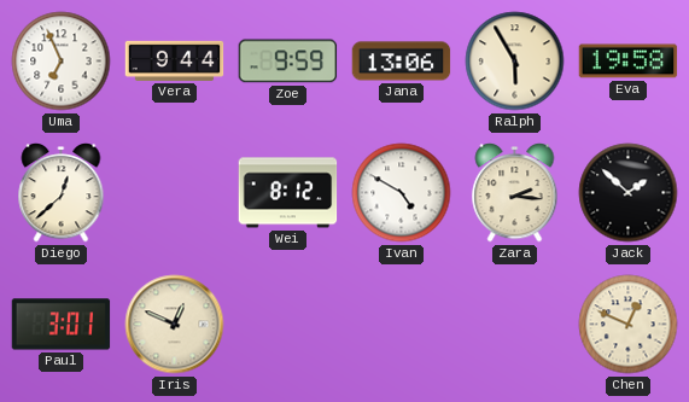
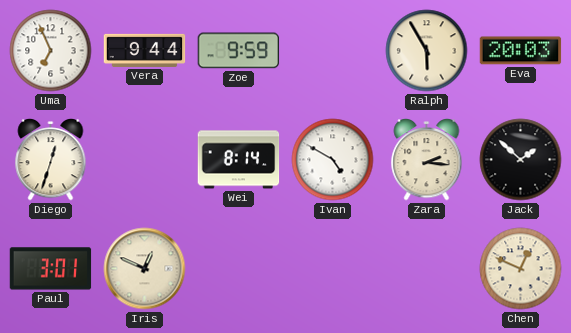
Jana: 13:06 -> none
Eva: 19:58 -> 20:03
Diego: 12:38 -> 12:33
Wei: 8:12 -> 8:14
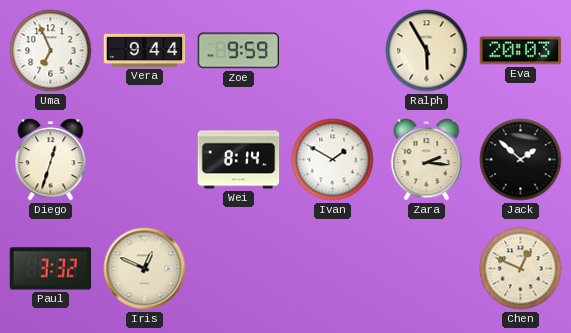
Ivan: 4:50 -> 1:50
Paul: 3:01 -> 3:32
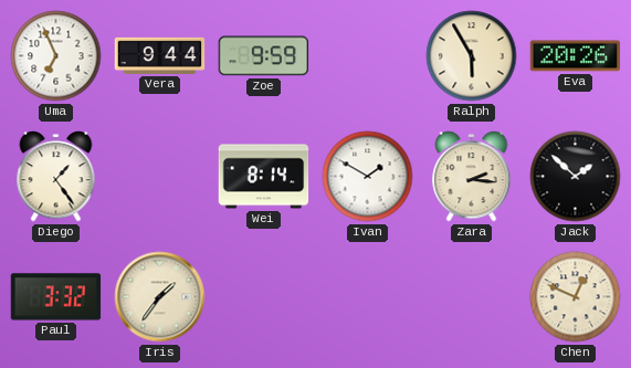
Eva: 20:03 -> 20:26
Diego: 12:33 -> 1:24
Iris: 12:49 -> 1:36
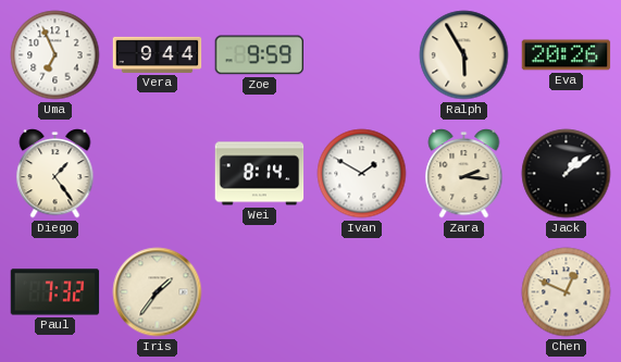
Jack: 1:52 -> 1:09
Paul: 3:32 -> 7:32
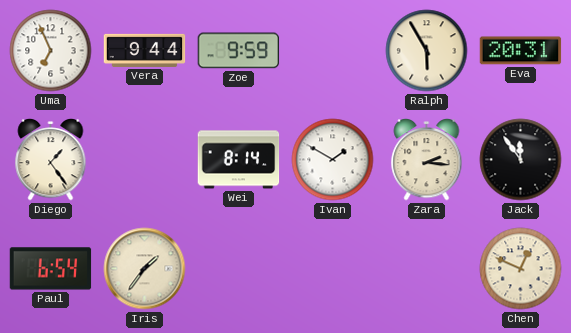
Eva: 20:26 -> 20:31
Jack: 1:09 -> 11:54
Paul: 7:32 -> 6:54
